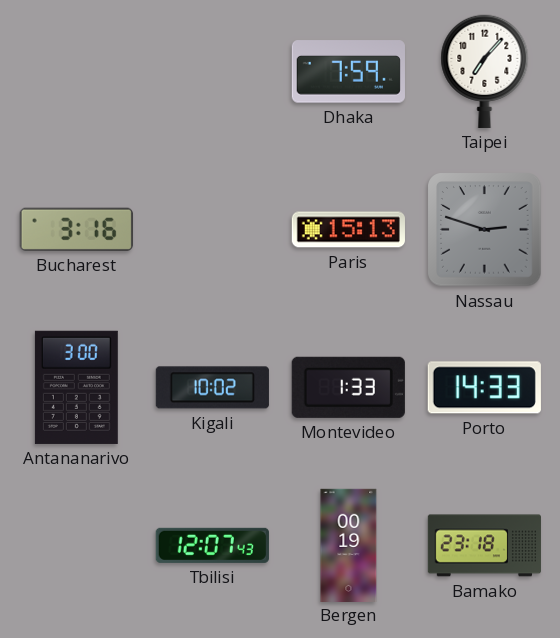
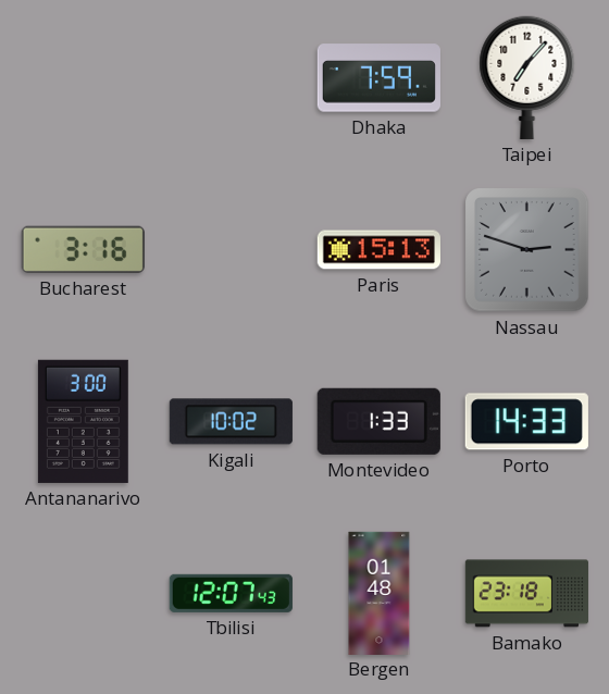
Bergen: 00:19 -> 01:48
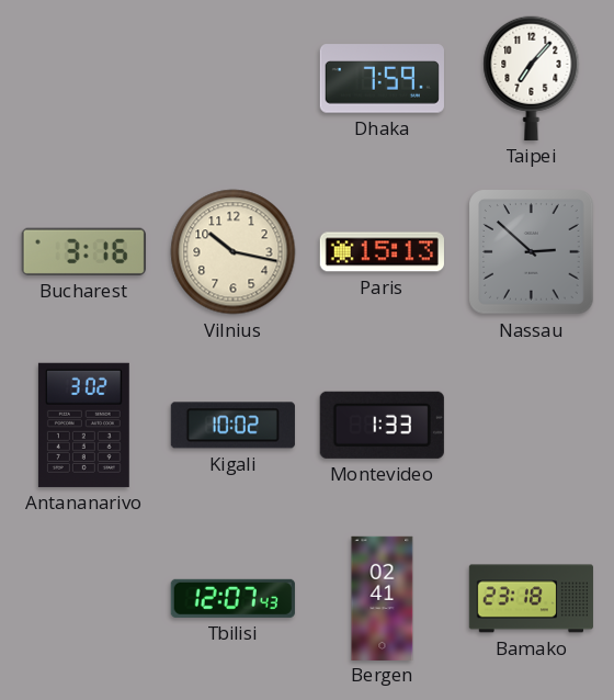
Vilnius: none -> 10:17
Nassau: 2:48 -> 2:52
Antananarivo: 3:00 -> 3:02
Porto: 14:33 -> none
Bergen: 01:48 -> 02:41
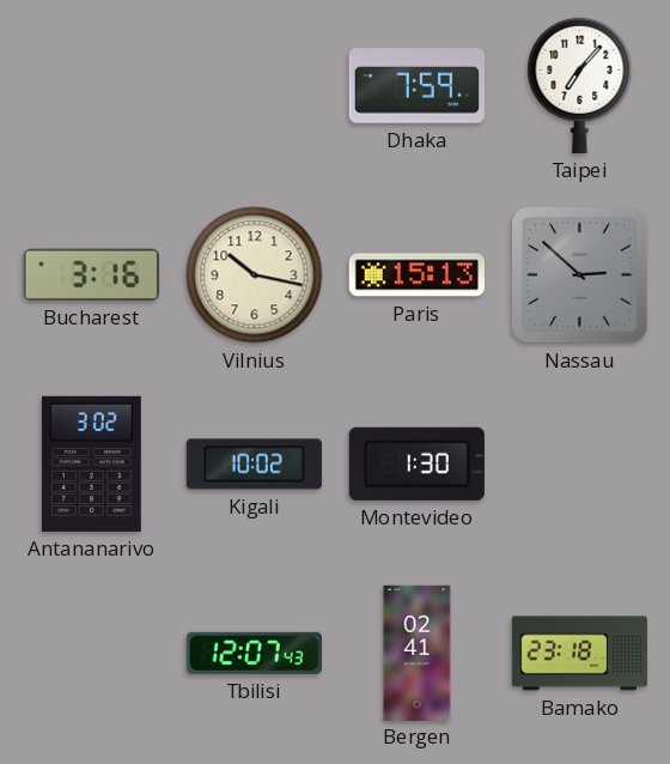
Montevideo: 1:33 -> 1:30
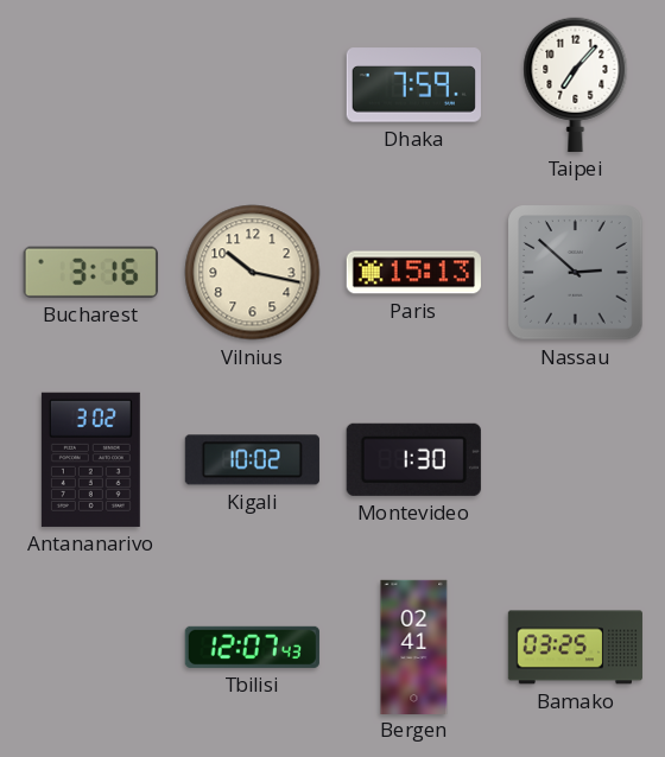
Bamako: 23:18 -> 03:25
